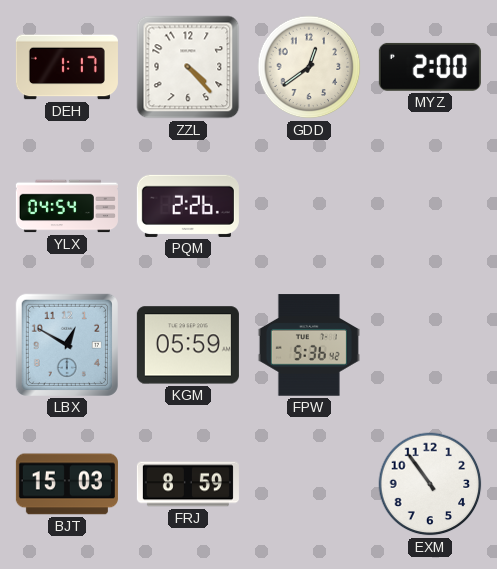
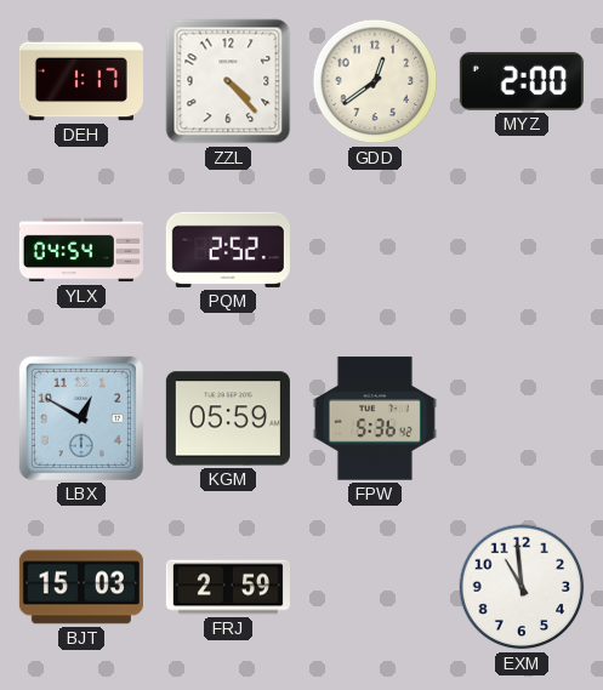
PQM: 2:26 -> 2:52
FRJ: 8:59 -> 2:59
EXM: 10:54 -> 10:59
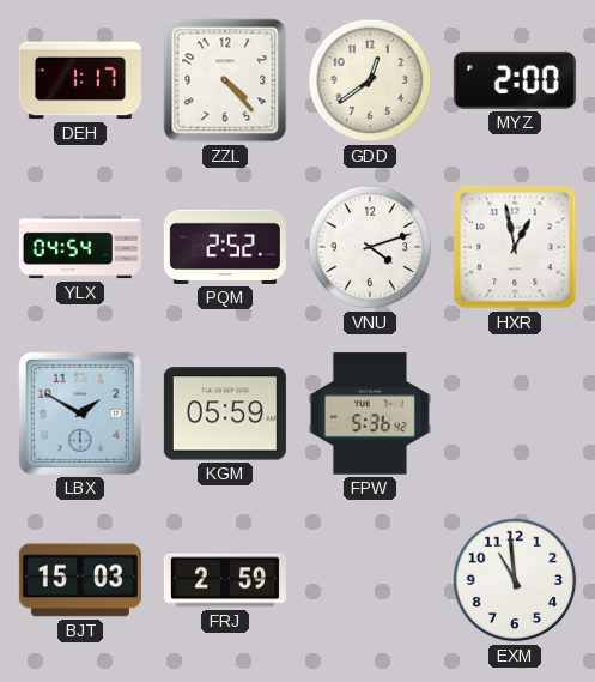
VNU: none -> 4:12
HXR: none -> 12:58
LBX: 12:50 -> 1:50
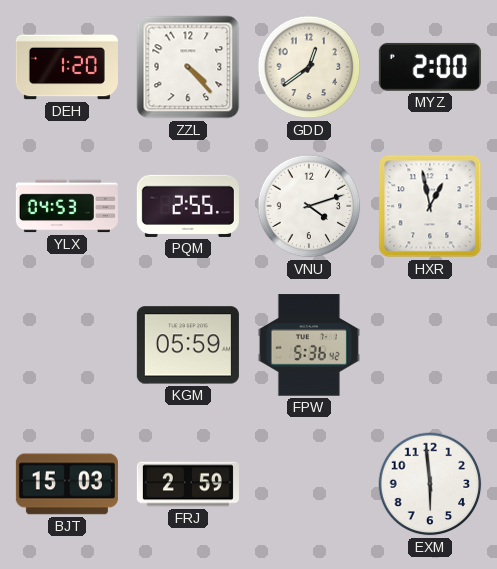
DEH: 1:17 -> 1:20
YLX: 04:54 -> 04:53
PQM: 2:52 -> 2:55
LBX: 1:50 -> none
EXM: 10:59 -> 5:59
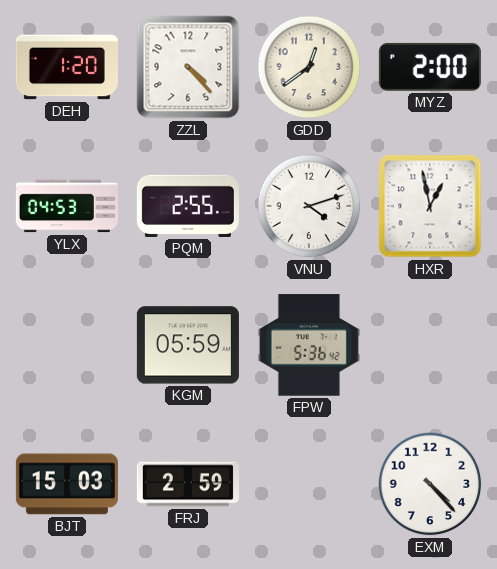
EXM: 5:59 -> 4:23
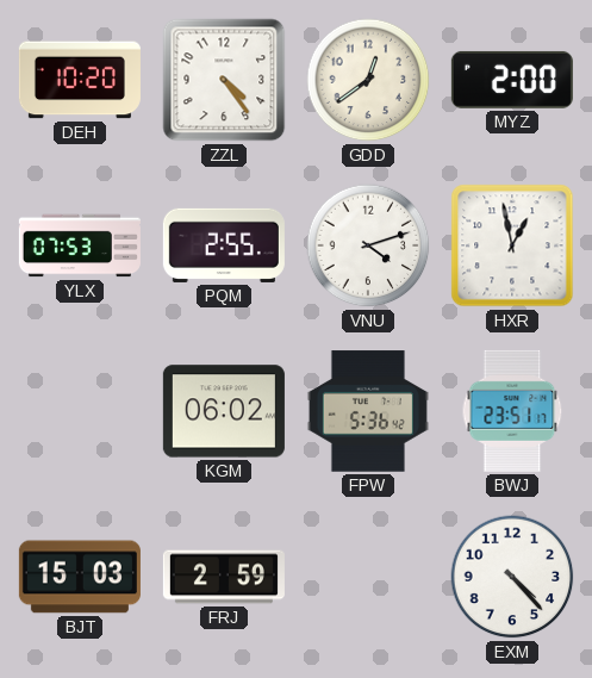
DEH: 1:20 -> 10:20
ZZL: 4:23 -> 4:24
YLX: 04:53 -> 07:53
KGM: 05:59 -> 06:02
BWJ: none -> 23:51
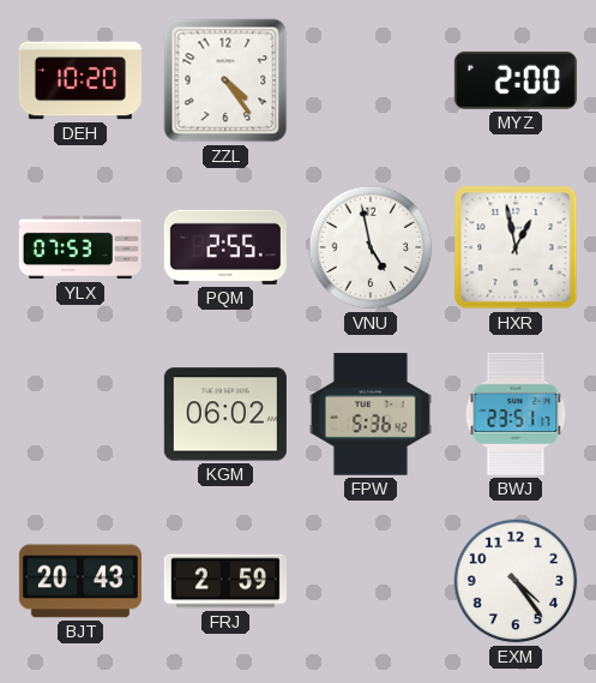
GDD: 12:39 -> none
VNU: 4:12 -> 4:58
BJT: 15:03 -> 20:43
EXM: 4:23 -> 4:24
